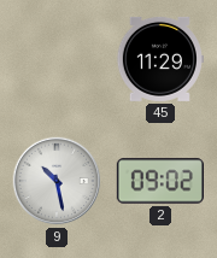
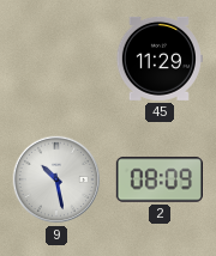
2: 09:02 -> 08:09
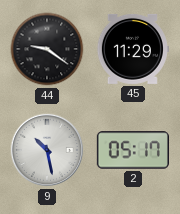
44: none -> 9:21
2: 08:09 -> 05:17
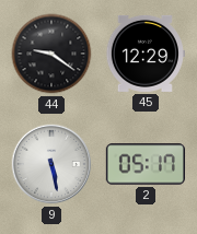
45: 11:29 -> 12:29
9: 10:28 -> 5:28
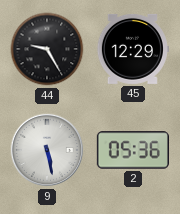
44: 9:21 -> 9:25
2: 05:17 -> 05:36
